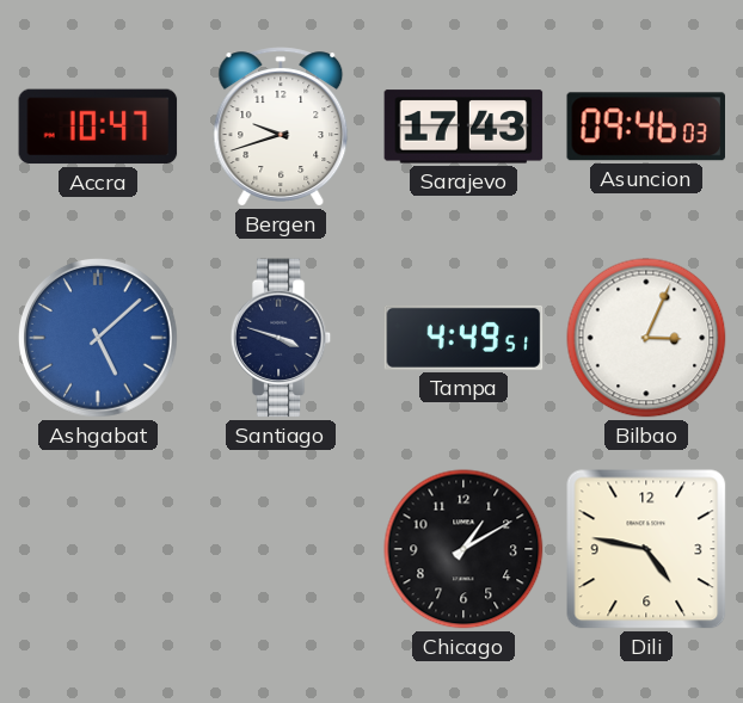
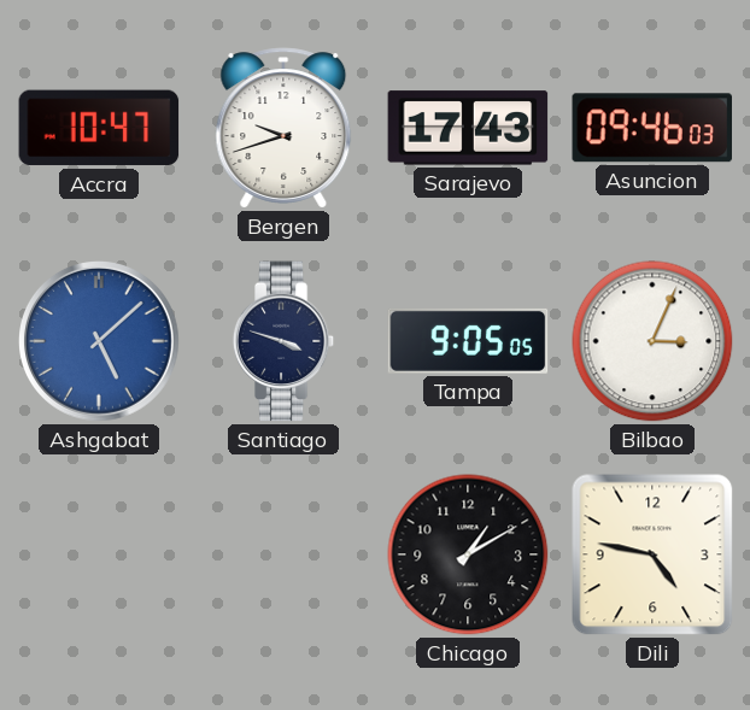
Tampa: 4:49 -> 9:05
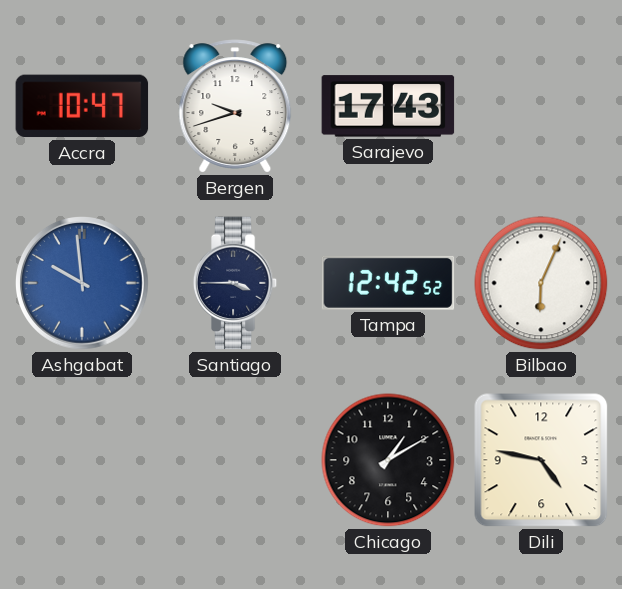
Asuncion: 09:46 -> none
Ashgabat: 5:08 -> 9:59
Santiago: 3:48 -> 3:45
Tampa: 9:05 -> 12:42
Bilbao: 3:04 -> 6:04
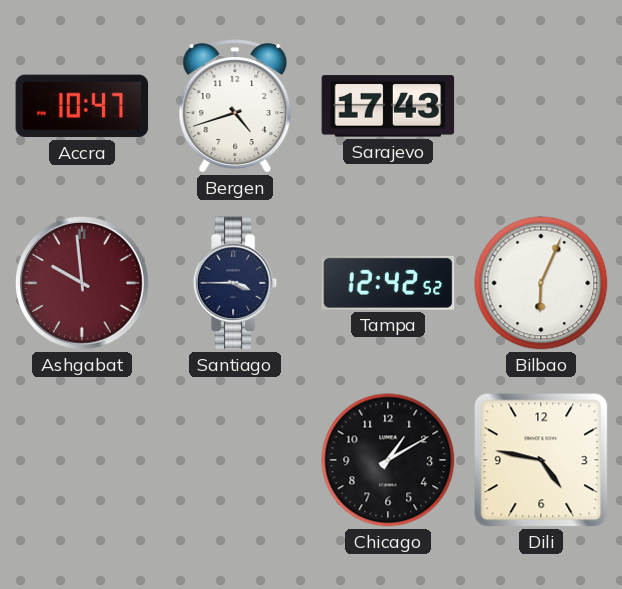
Bergen: 9:42 -> 4:42
Ashgabat dial: blue -> burgundy
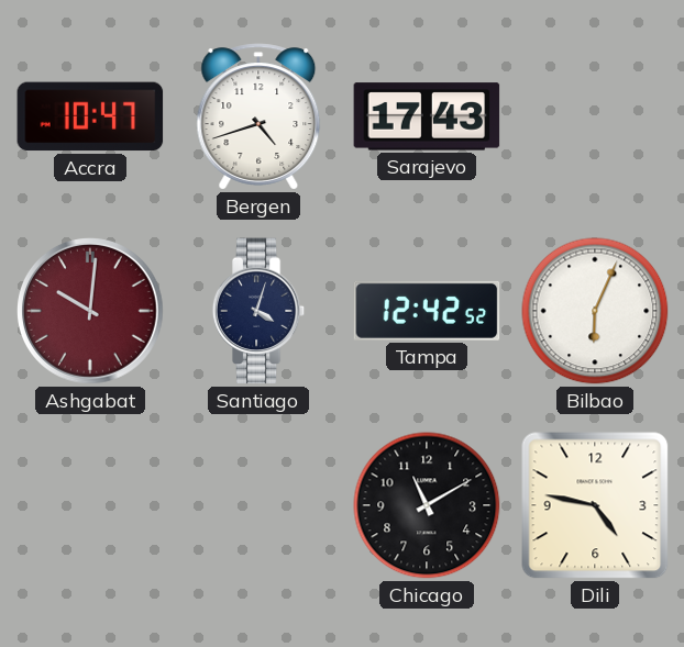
Ashgabat: 9:59 -> 10:01
Santiago: 3:45 -> 4:03
Chicago: 1:10 -> 11:10
